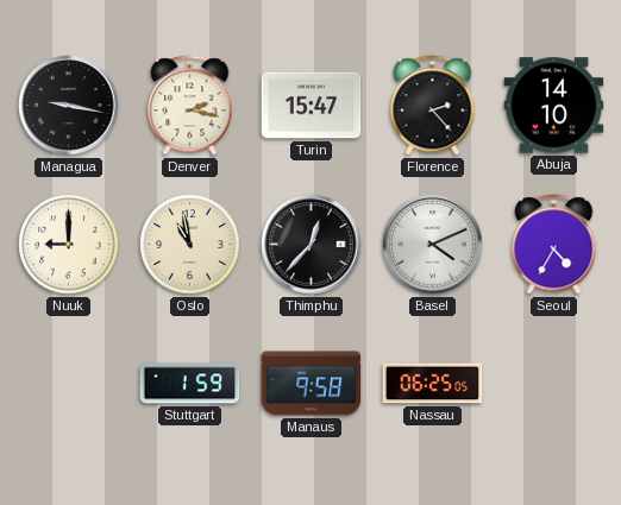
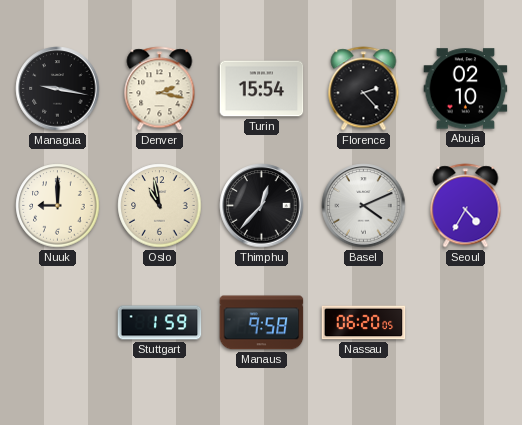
Turin: 15:47 -> 15:54
Abuja: 14:10 -> 02:10
Nassau: 06:25 -> 06:20
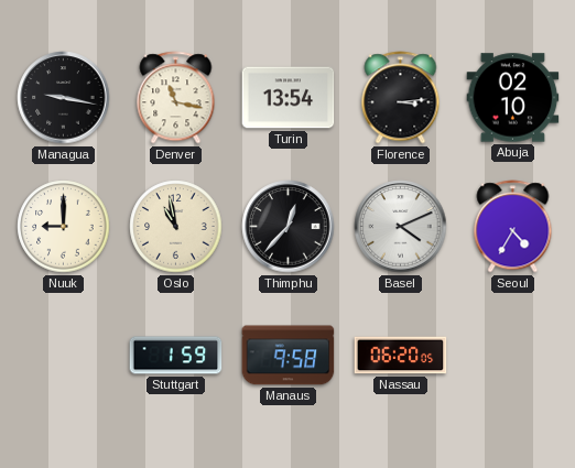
Denver: 2:17 -> 11:17
Turin: 15:54 -> 13:54
Florence: 2:23 -> 3:14
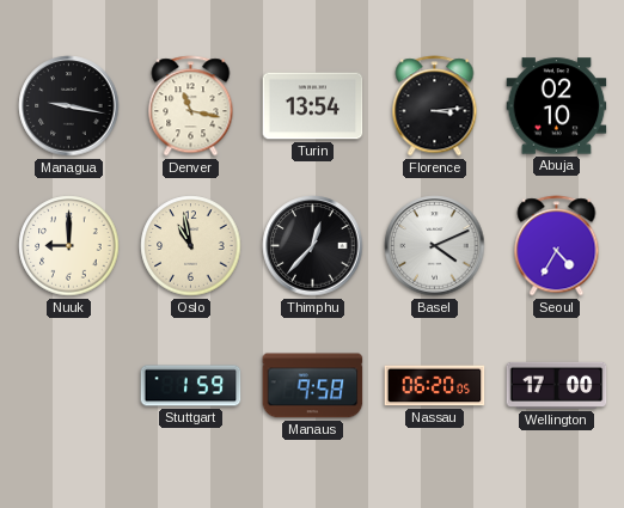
Wellington: none -> 17:00
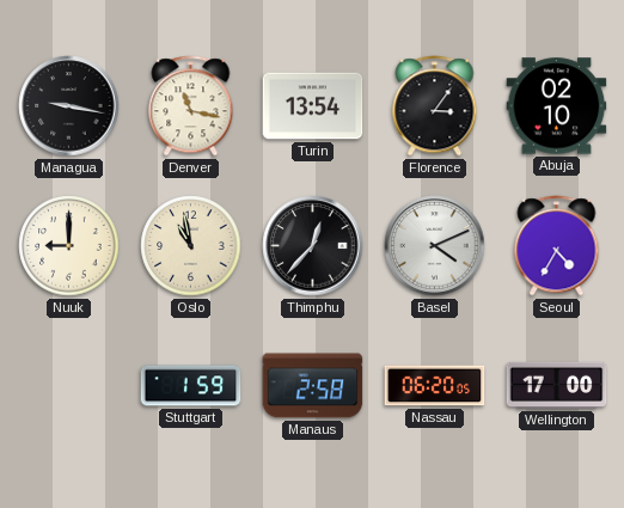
Florence: 3:14 -> 3:06
Manaus: 9:58 -> 2:58
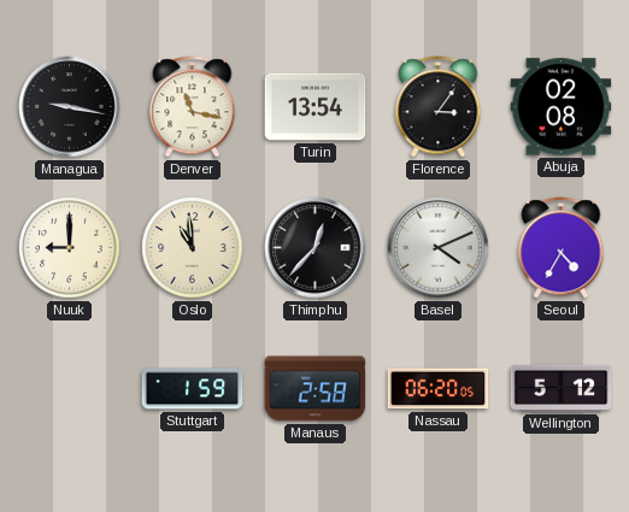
Abuja: 02:10 -> 02:08
Oslo: 10:58 -> 10:59
Wellington: 17:00 -> 5:12
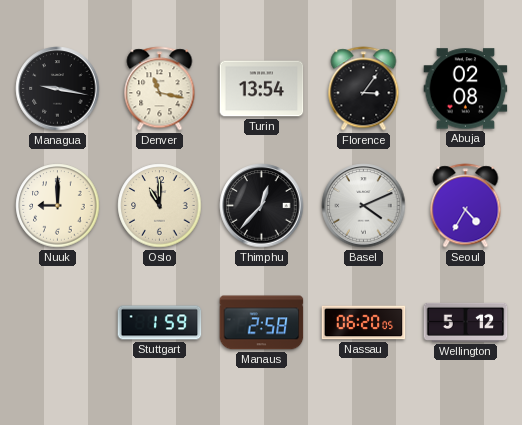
Oslo: 10:59 -> 11:00
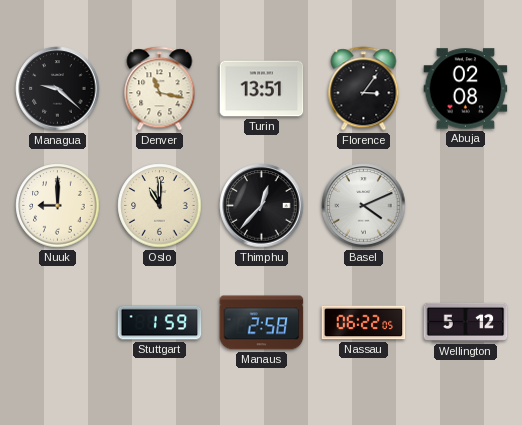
Managua: 9:17 -> 9:22
Turin: 13:54 -> 13:51
Seoul: 4:35 -> none
Nassau: 06:20 -> 06:22
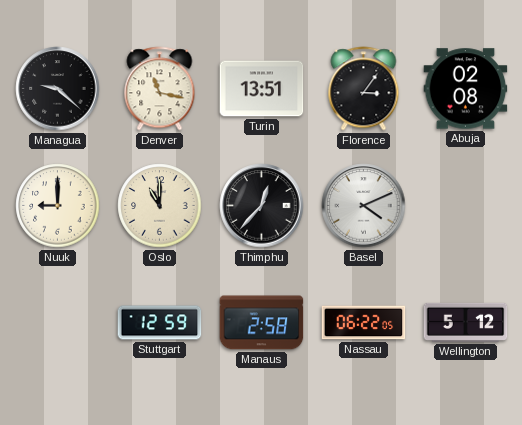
Stuttgart: 1:59 -> 12:59
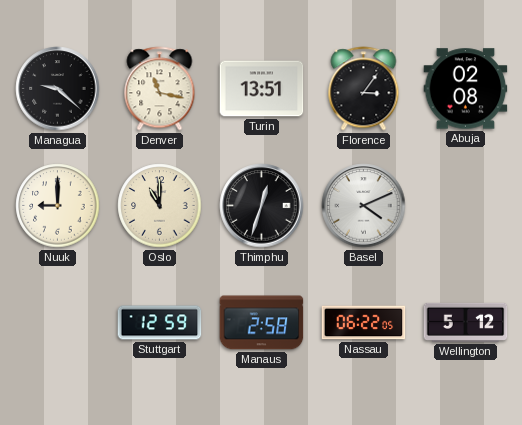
Thimphu: 12:37 -> 12:33
